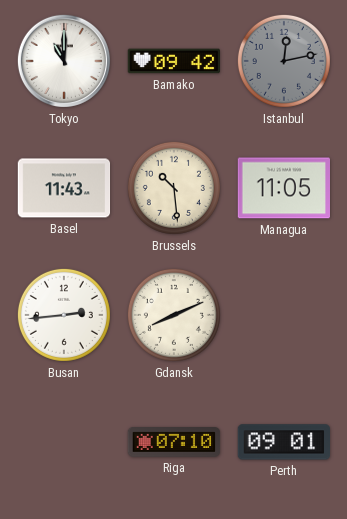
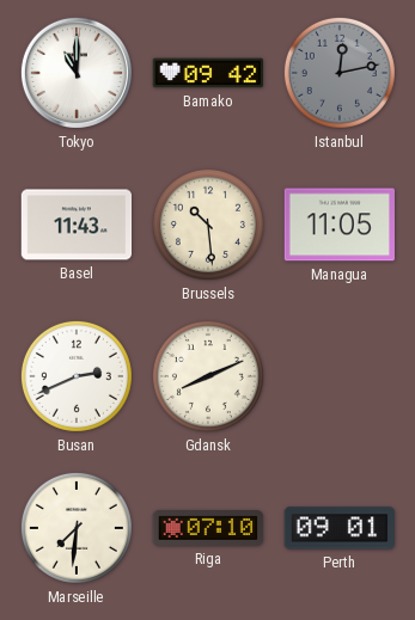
Busan: 2:44 -> 2:41
Marseille: none -> 7:31
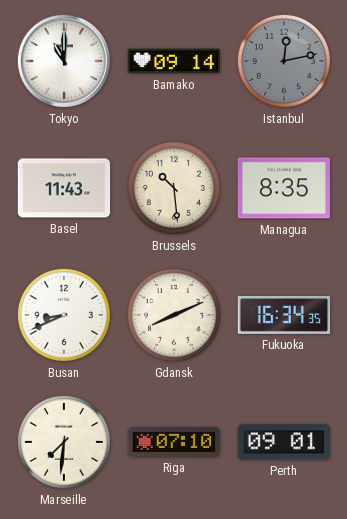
Bamako: 09:42 -> 09:14
Managua: 11:05 -> 8:35
Busan: 2:41 -> 8:41
Fukuoka: none -> 16:34
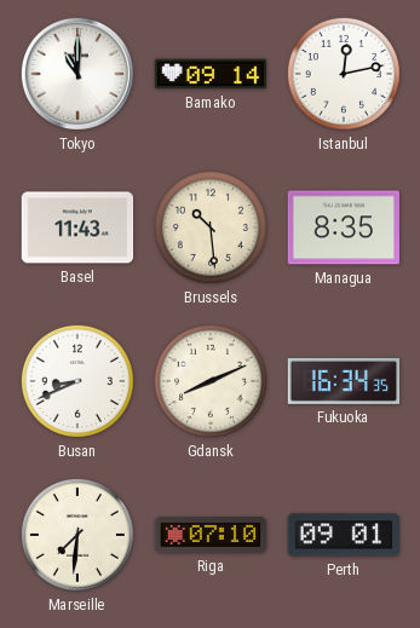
Istanbul dial: grey -> white
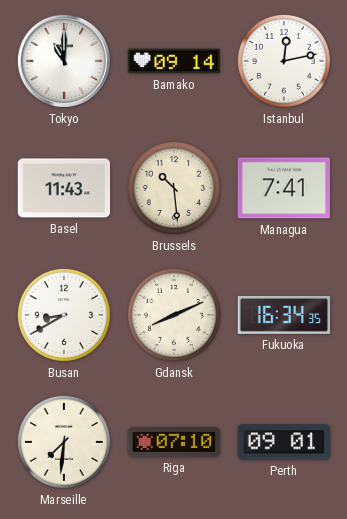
Managua: 8:35 -> 7:41
Busan: 8:41 -> 8:40
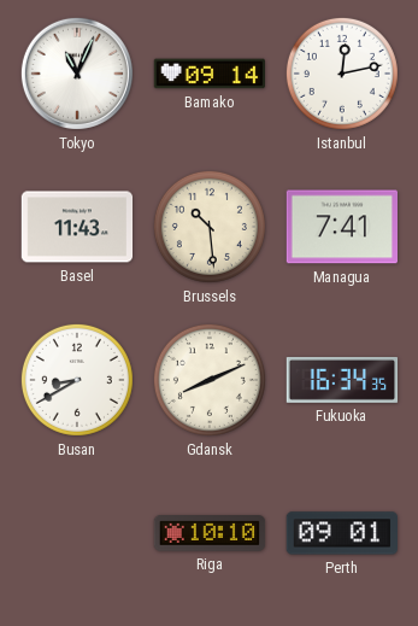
Tokyo: 11:00 -> 11:04
Marseille: 7:31 -> none
Riga: 07:10 -> 10:10
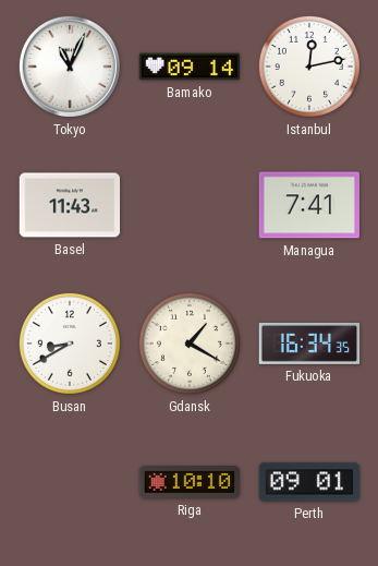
Brussels: 10:29 -> none
Gdansk: 8:11 -> 1:20
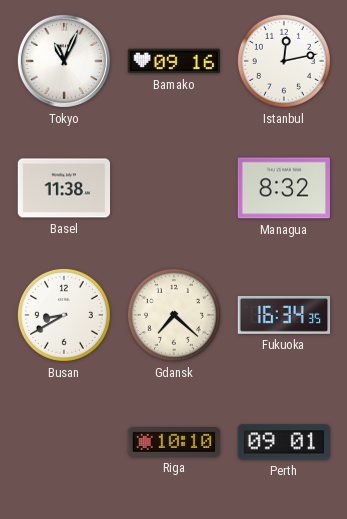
Bamako: 09:14 -> 09:16
Basel: 11:43 -> 11:38
Managua: 7:41 -> 8:32
Gdansk: 1:20 -> 7:22
